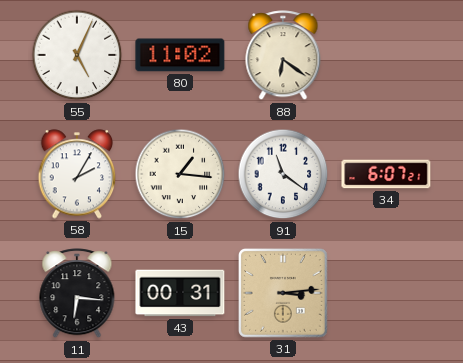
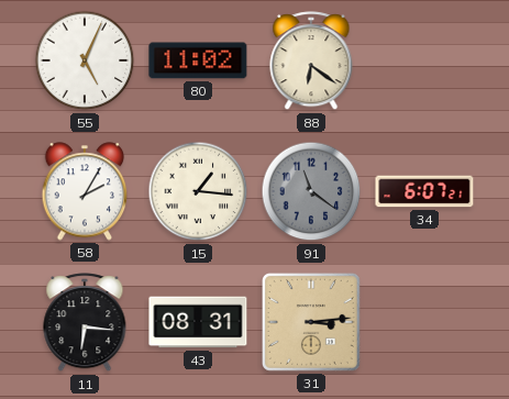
91 dial: white -> grey
43: 00:31 -> 08:31
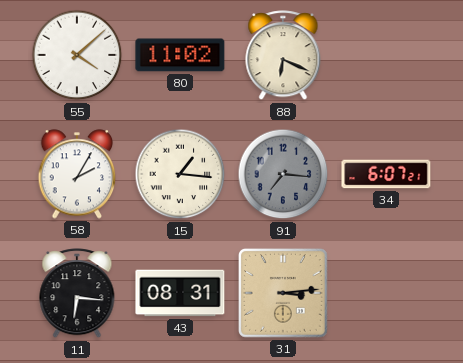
55: 5:04 -> 4:08
88: 6:21 -> 6:19
91: 11:21 -> 7:16
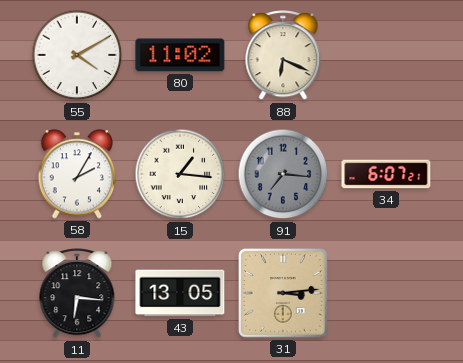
55: 4:08 -> 4:10
43: 08:31 -> 13:05
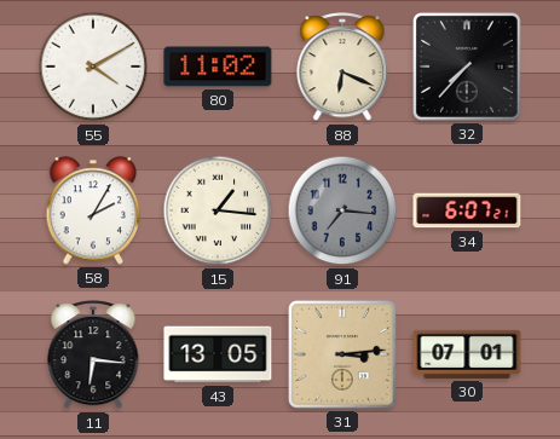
32: none -> 7:37
30: none -> 07:01
